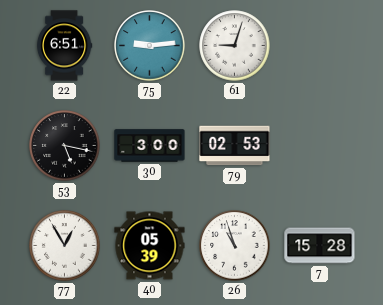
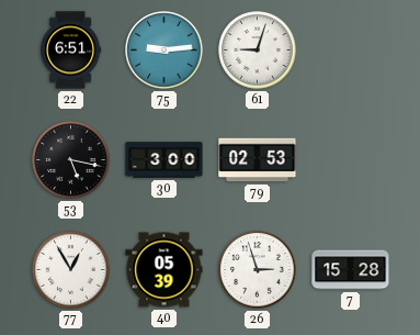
26: 10:57 -> 2:57
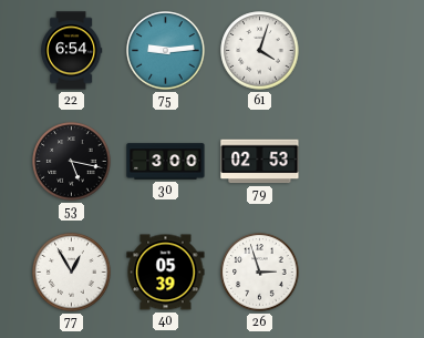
22: 6:51 -> 6:54
61: 9:03 -> 4:03
7: 15:28 -> none
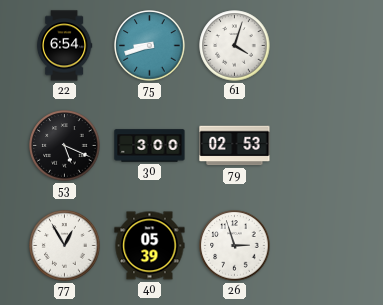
75: 9:14 -> 8:42
53: 5:17 -> 5:19
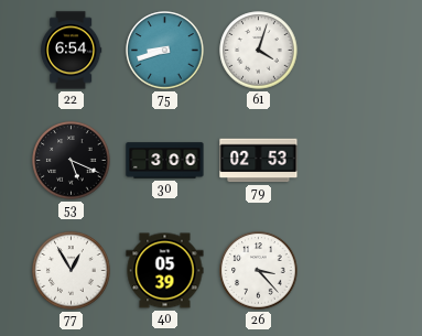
26: 2:57 -> 3:23
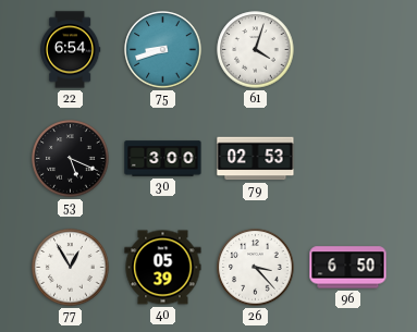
96: none -> 6:50
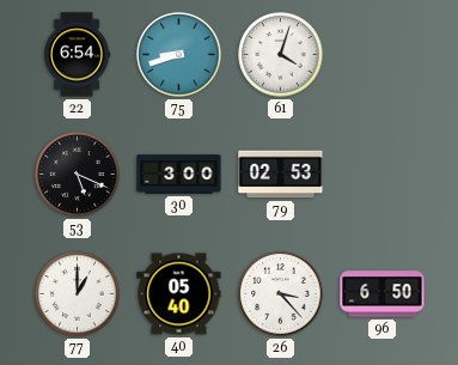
77: 12:55 -> 1:00
40: 05:39 -> 05:40
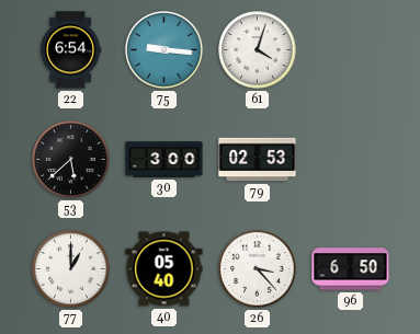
75: 8:42 -> 9:16
53: 5:19 -> 5:38
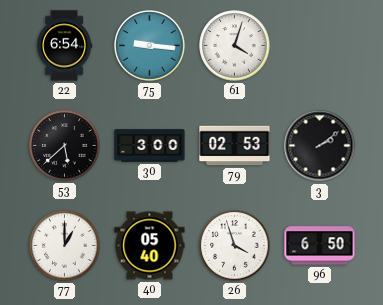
3: none -> 2:09
26: 3:23 -> 3:57
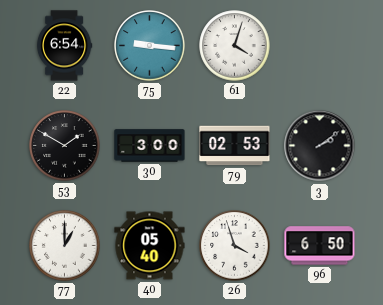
53: 5:38 -> 1:50
